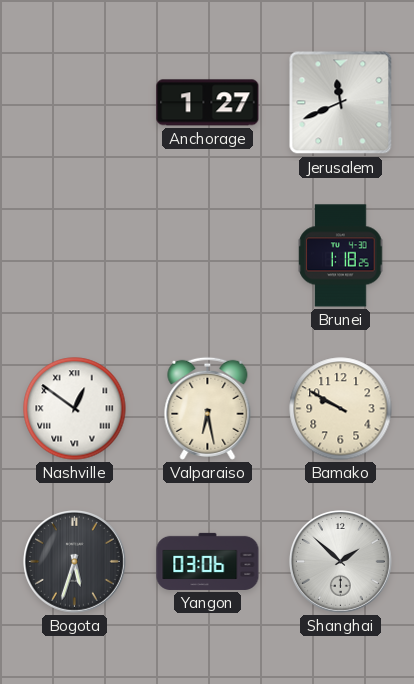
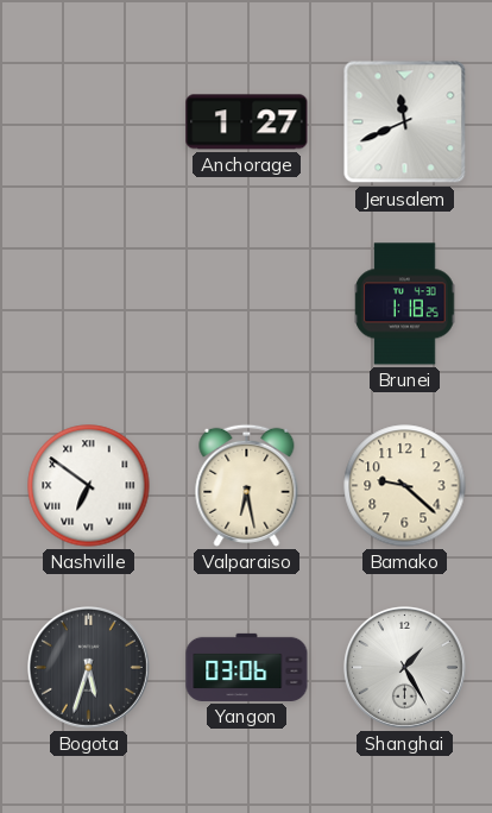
Nashville: 12:51 -> 6:51
Bamako: 9:50 -> 9:22
Shanghai: 1:52 -> 1:25
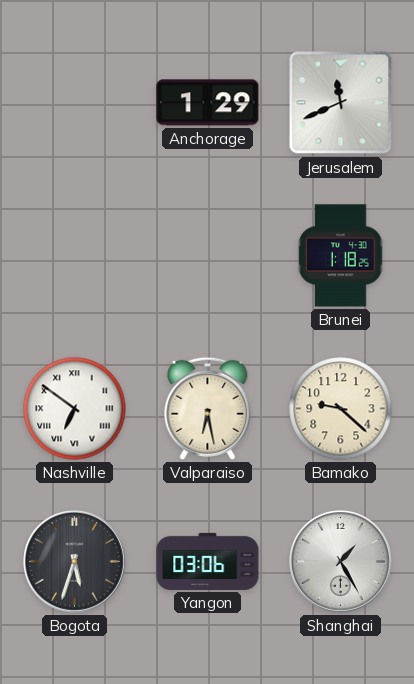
Anchorage: 1:27 -> 1:29
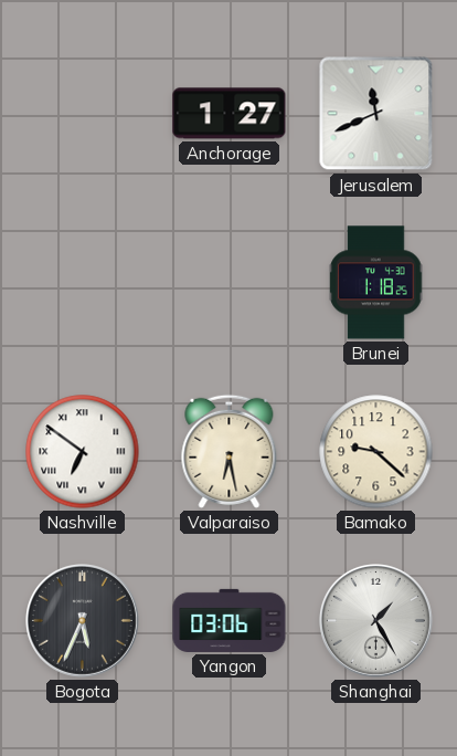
Anchorage: 1:29 -> 1:27
Bogota: 5:33 -> 5:34
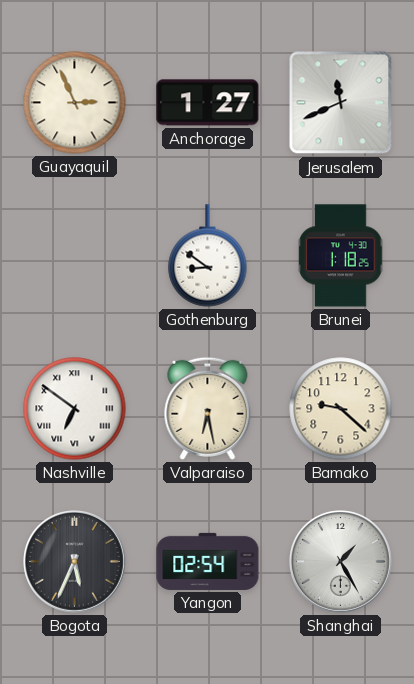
Guayaquil: none -> 2:56
Gothenburg: none -> 8:51
Yangon: 03:06 -> 02:54
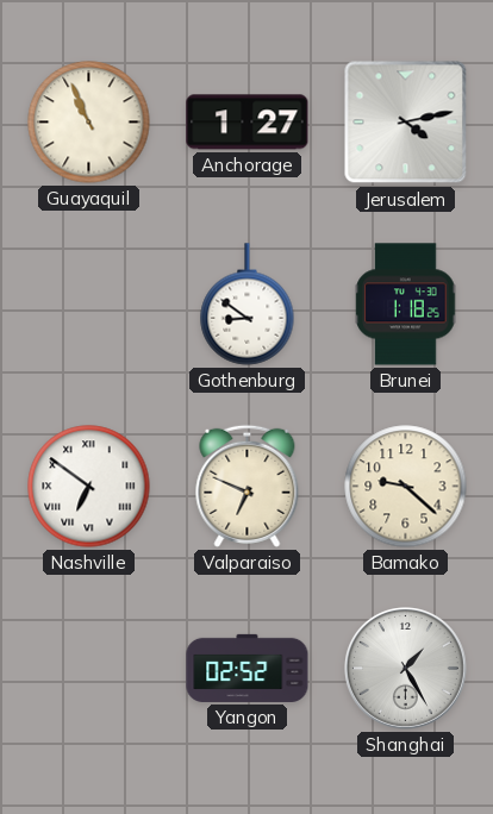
Guayaquil: 2:56 -> 10:56
Jerusalem: 11:41 -> 4:13
Valparaiso: 6:28 -> 6:49
Bogota: 5:34 -> none
Yangon: 02:54 -> 02:52
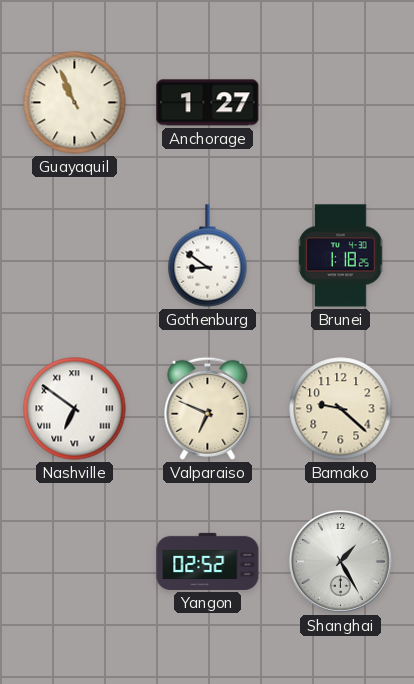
Jerusalem: 4:13 -> none
